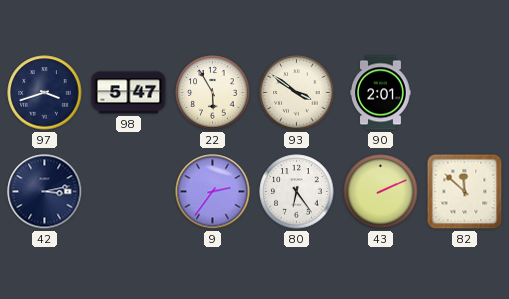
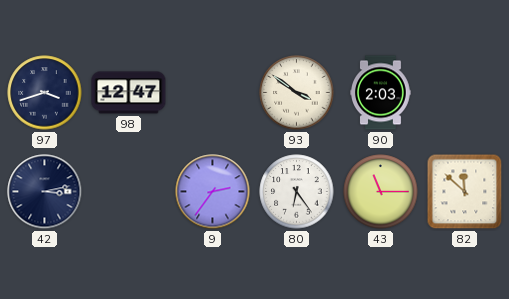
98: 5:47 -> 12:47
22: 5:55 -> none
90: 2:01 -> 2:03
43: 2:11 -> 11:15
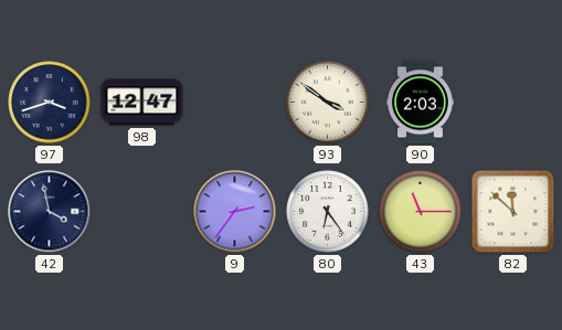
42: 3:13 -> 3:58
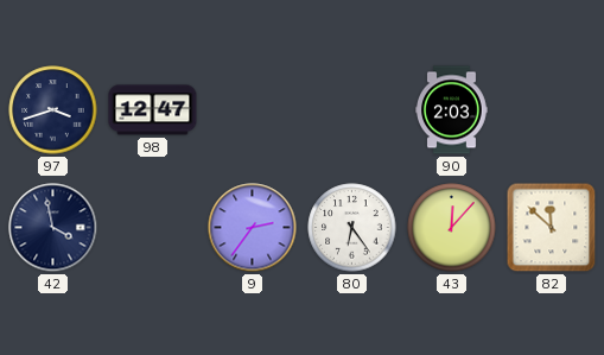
93: 3:51 -> none
43: 11:15 -> 12:07
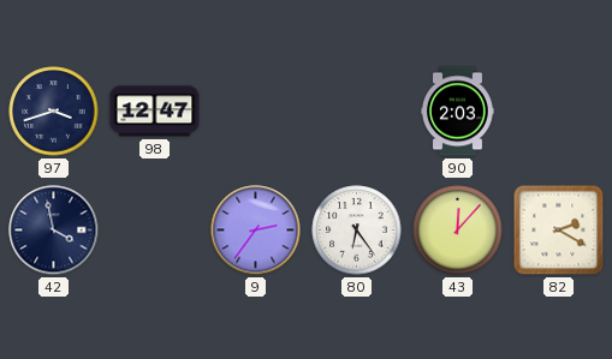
82: 11:52 -> 2:20
